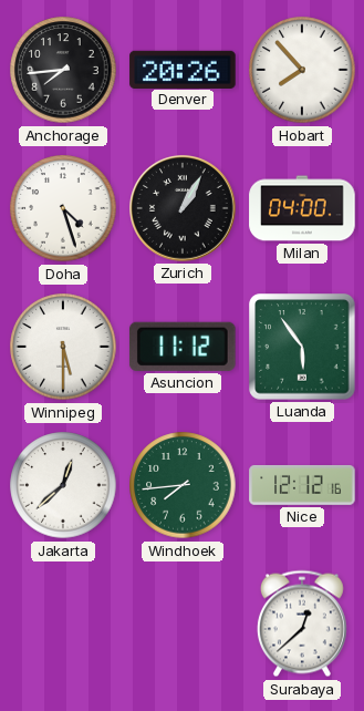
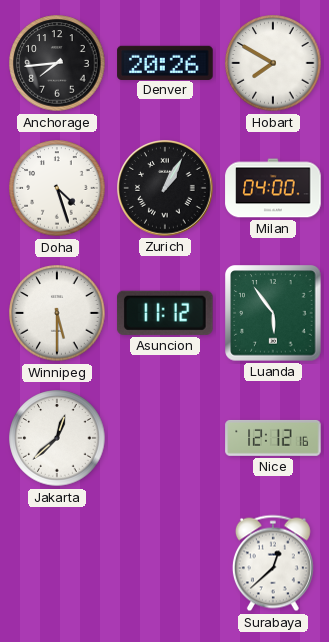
Hobart: 7:53 -> 7:50
Windhoek: 7:44 -> none
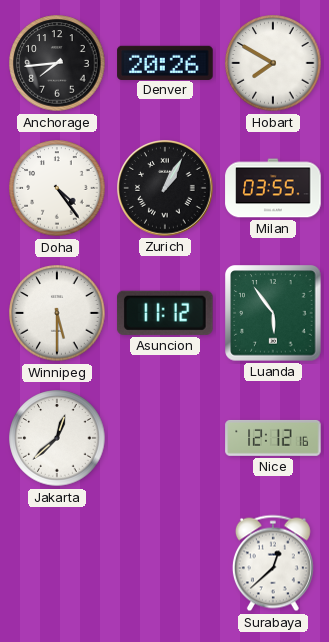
Doha: 4:27 -> 4:24
Milan: 04:00 -> 03:55
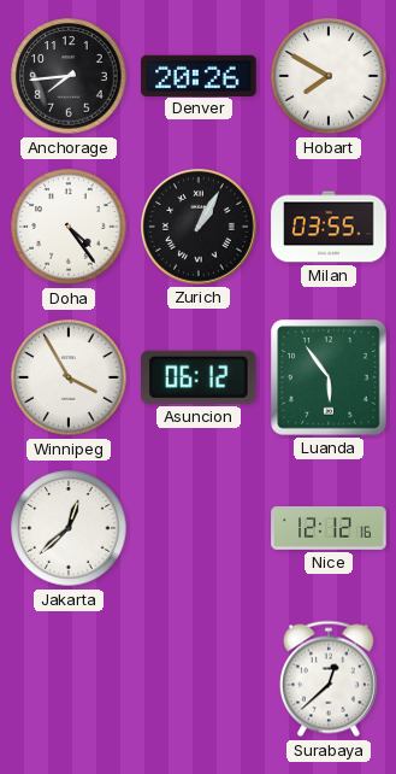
Winnipeg: 5:30 -> 3:55
Asuncion: 11:12 -> 06:12
